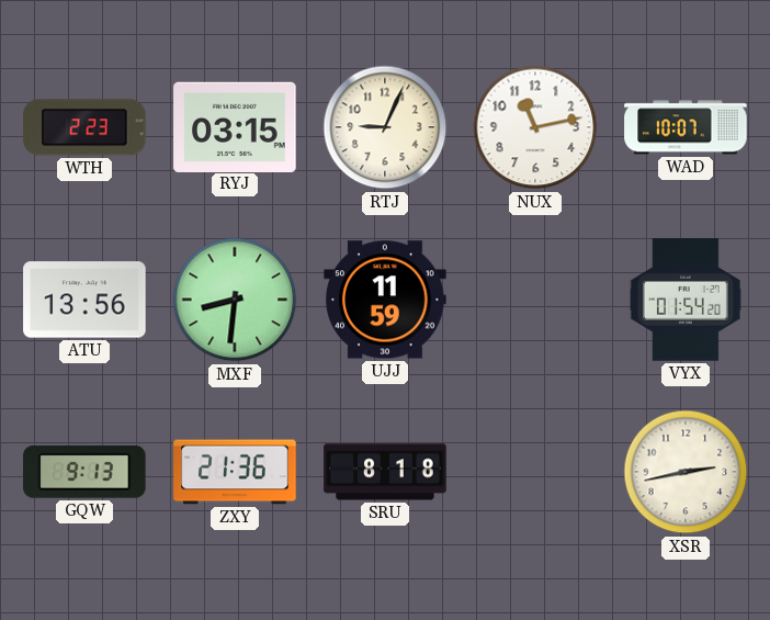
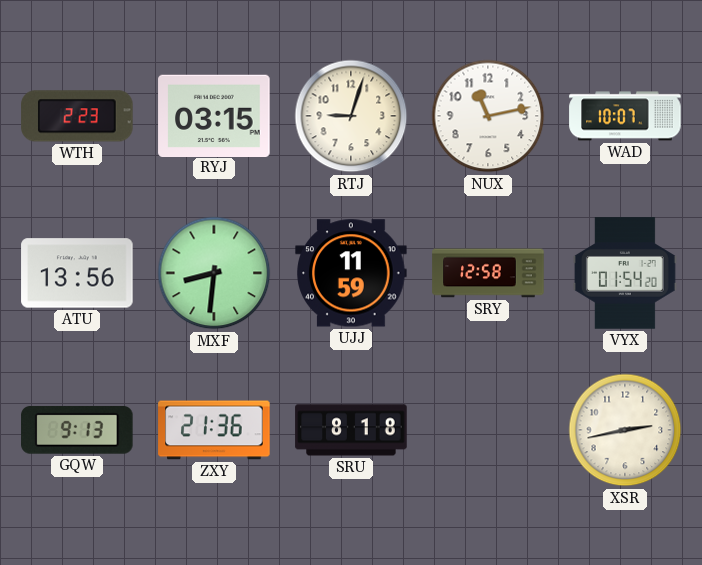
RTJ: 9:04 -> 9:03
SRY: none -> 12:58
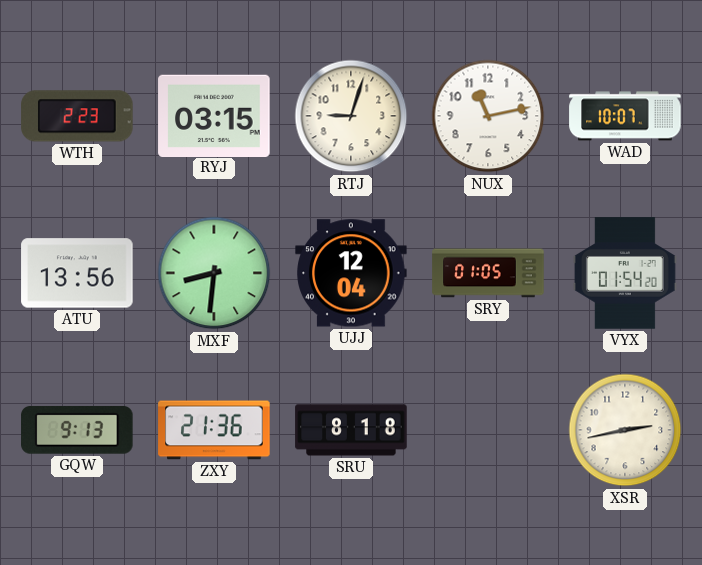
UJJ: 11:59 -> 12:04
SRY: 12:58 -> 01:05
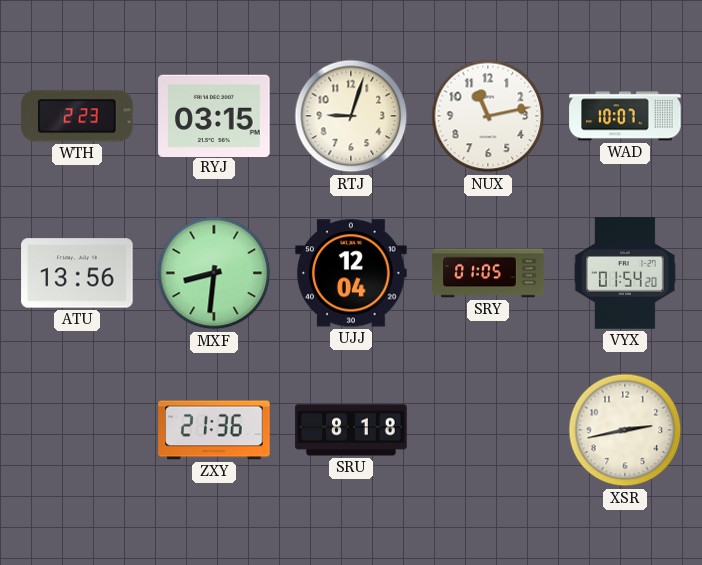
GQW: 9:13 -> none
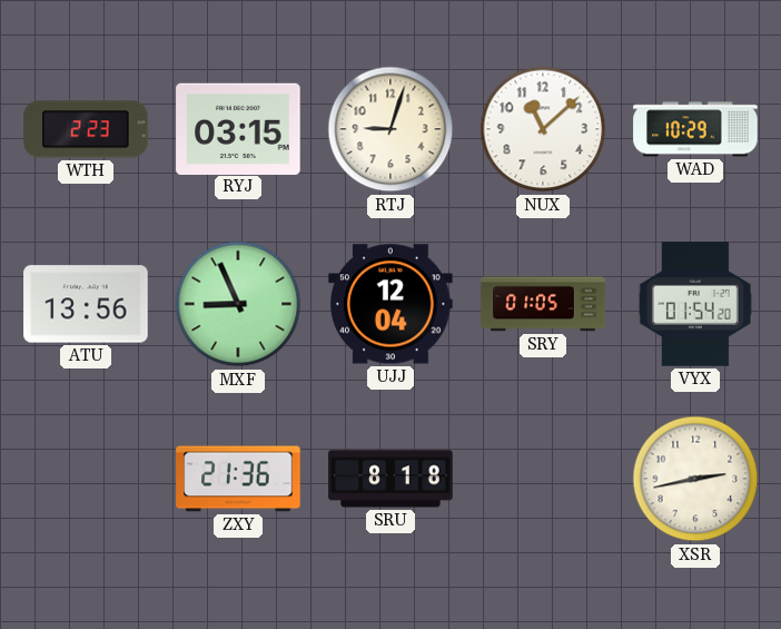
NUX: 11:13 -> 11:08
WAD: 10:07 -> 10:29
MXF: 8:31 -> 8:56
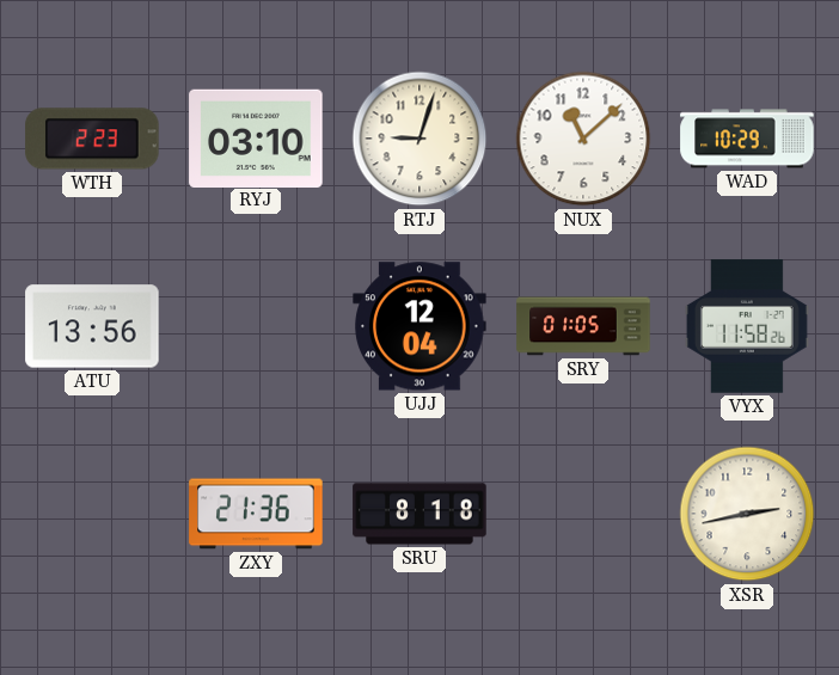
RYJ: 03:15 -> 03:10
MXF: 8:56 -> none
VYX: 01:54 -> 11:58
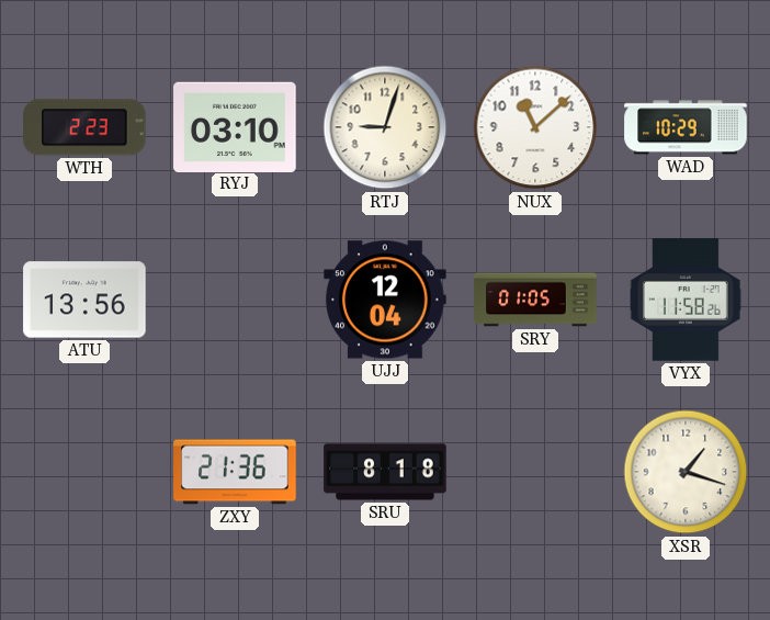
XSR: 2:43 -> 1:18
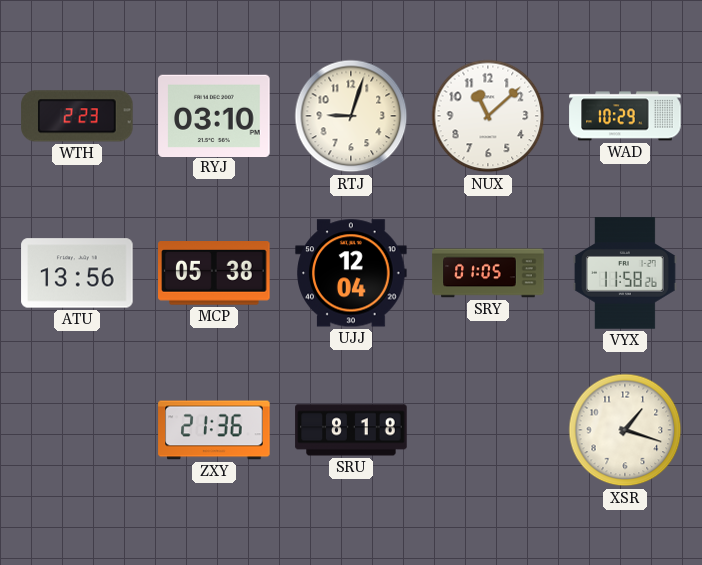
MCP: none -> 05:38
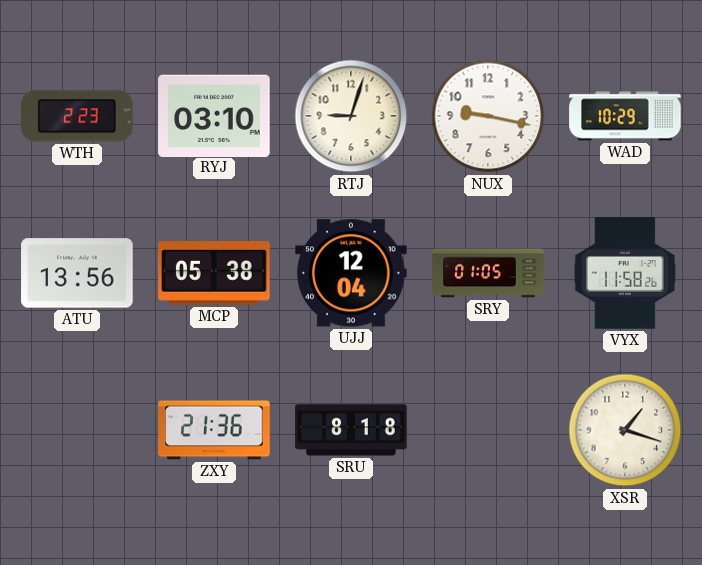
NUX: 11:08 -> 9:17
